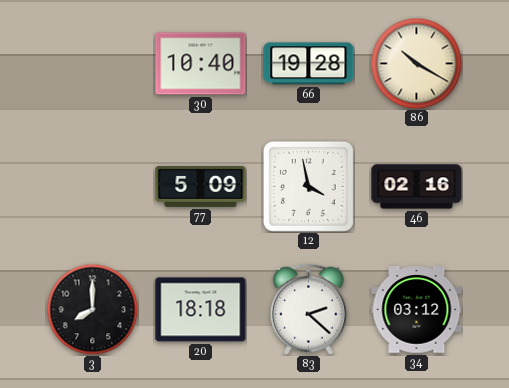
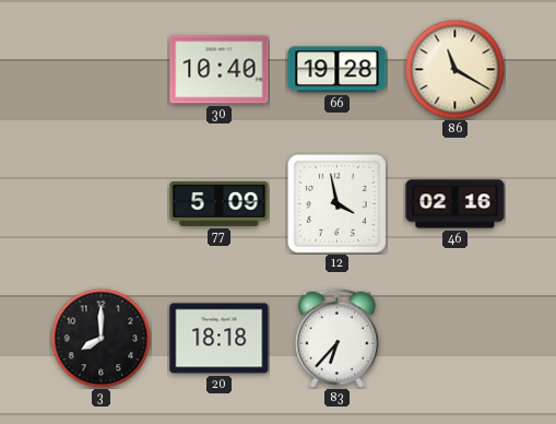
86: 10:20 -> 11:20
83: 2:22 -> 6:37
34: 03:12 -> none
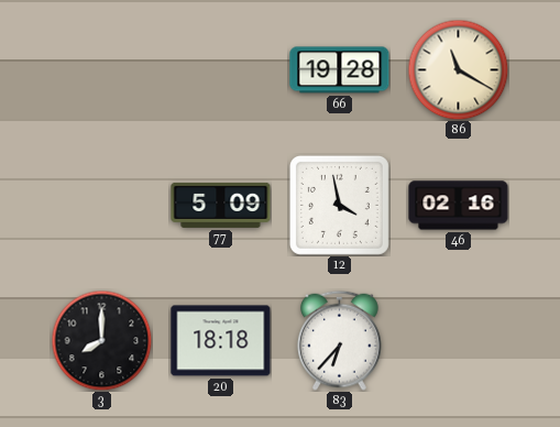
30: 10:40 -> none
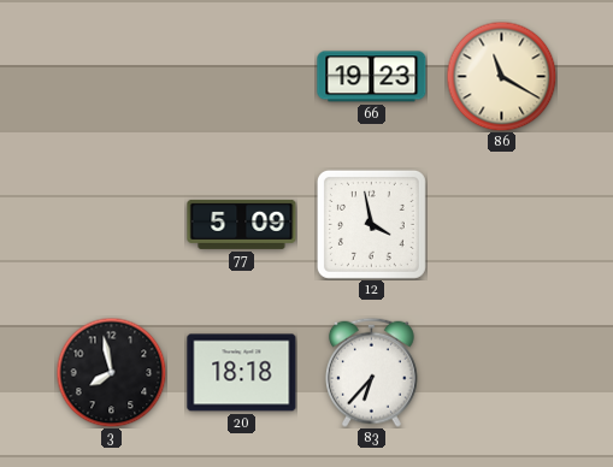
66: 19:28 -> 19:23
46: 02:16 -> none
3: 8:00 -> 7:58
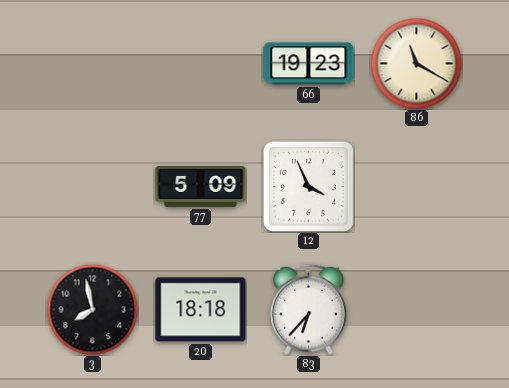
12: 3:58 -> 3:56
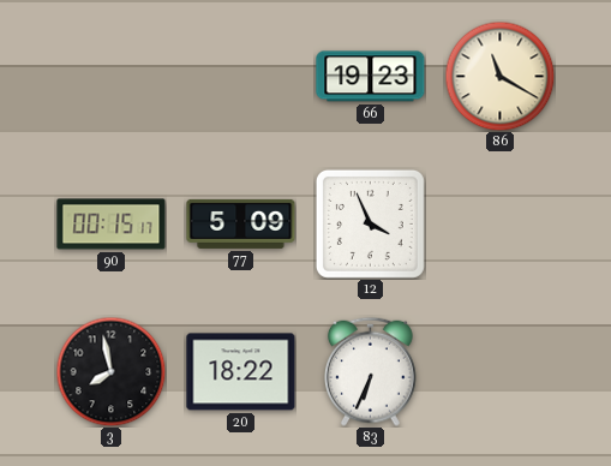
90: none -> 00:15
20: 18:18 -> 18:22
83: 6:37 -> 6:34
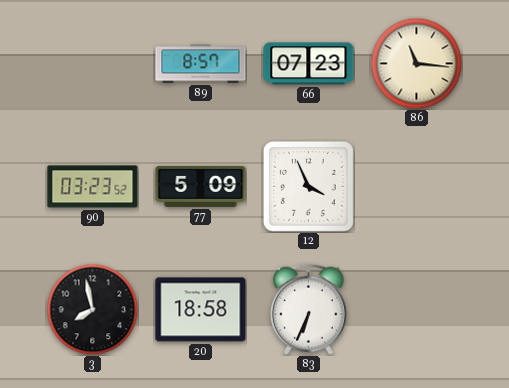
89: none -> 8:57
66: 19:23 -> 07:23
86: 11:20 -> 11:16
90: 00:15 -> 03:23
20: 18:22 -> 18:58
